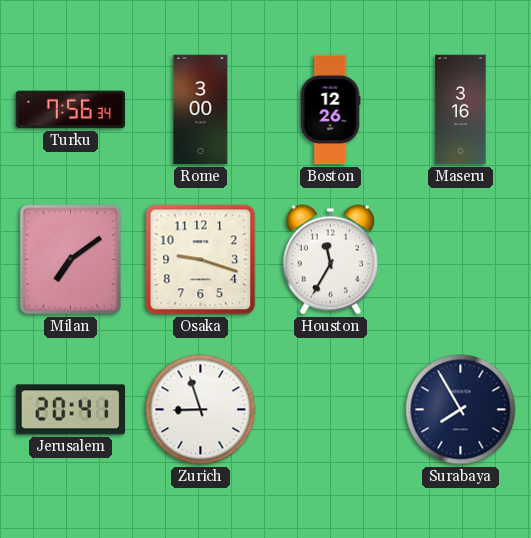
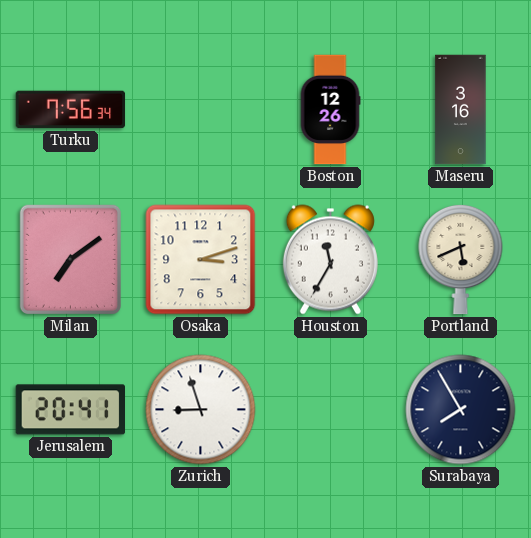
Rome: 3:00 -> none
Osaka: 9:18 -> 3:12
Portland: none -> 5:41
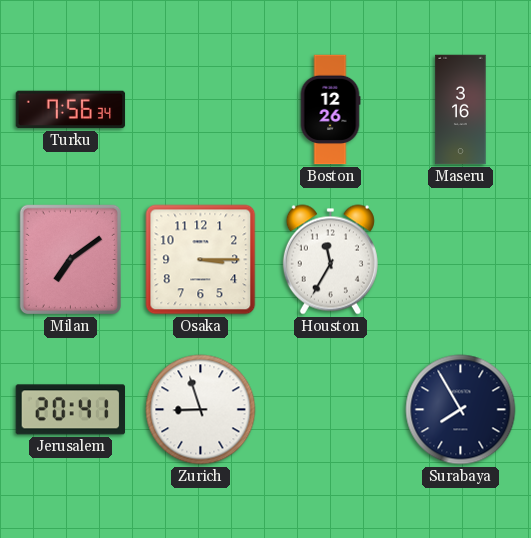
Osaka: 3:12 -> 3:15
Portland: 5:41 -> none
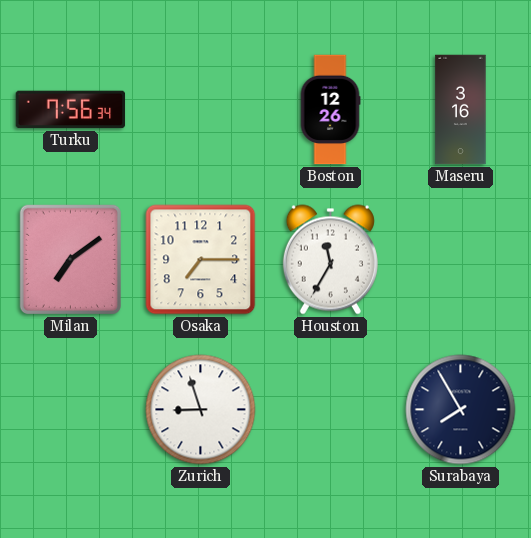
Osaka: 3:15 -> 7:15
Jerusalem: 20:41 -> none
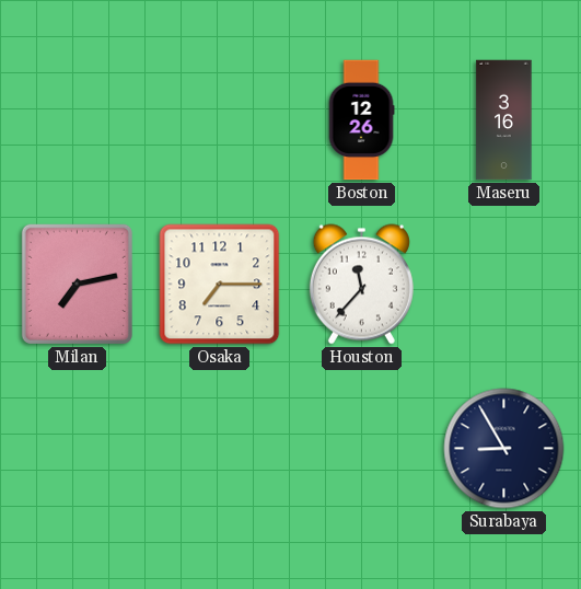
Turku: 7:56 -> none
Milan: 7:09 -> 7:13
Houston: 11:35 -> 11:37
Zurich: 8:57 -> none
Surabaya: 7:55 -> 8:55
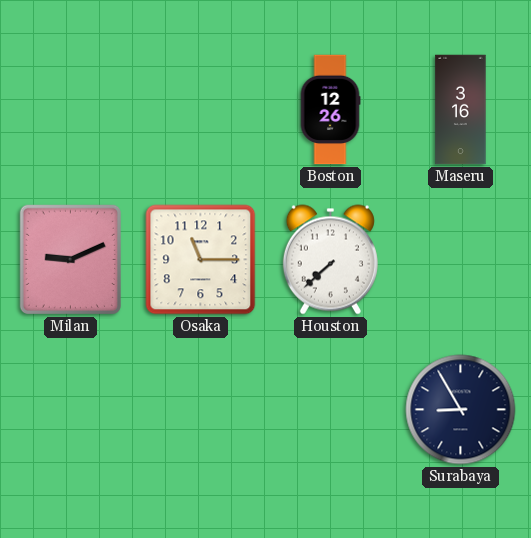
Milan: 7:13 -> 9:11
Osaka: 7:15 -> 11:15
Houston: 11:37 -> 7:38
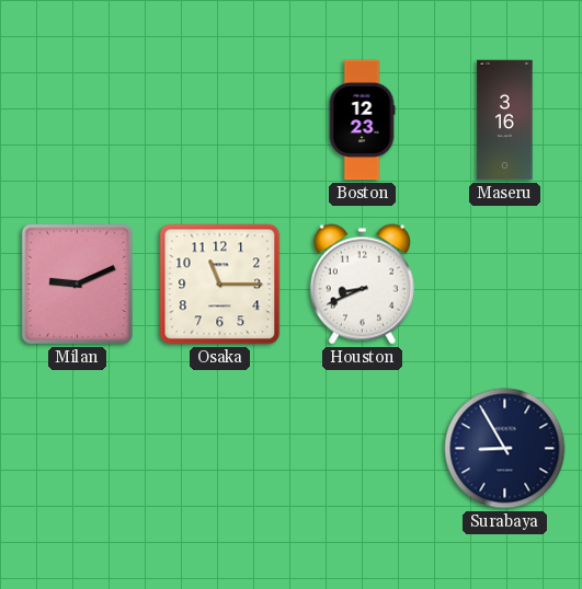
Boston: 12:26 -> 12:23
Houston: 7:38 -> 8:41
